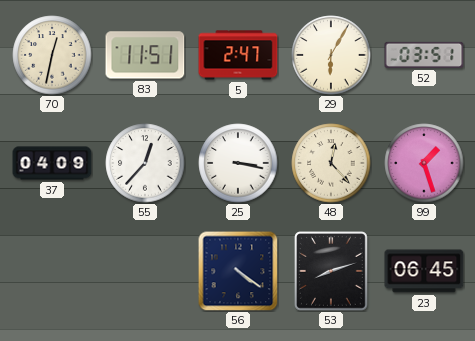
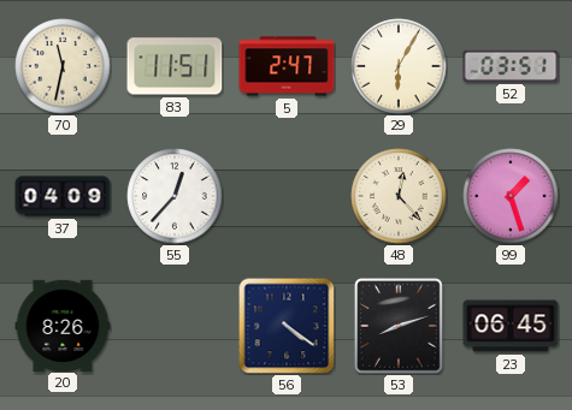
70: 12:32 -> 11:32
25: 3:17 -> none
20: none -> 8:26
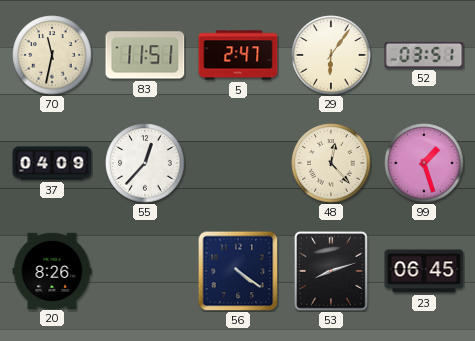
29: 6:05 -> 6:06
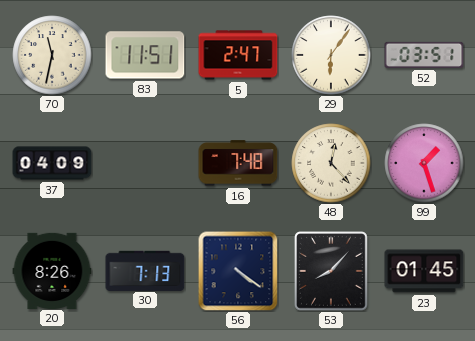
55: 12:37 -> none
16: none -> 7:48
30: none -> 7:13
53: 8:12 -> 8:07
23: 06:45 -> 01:45
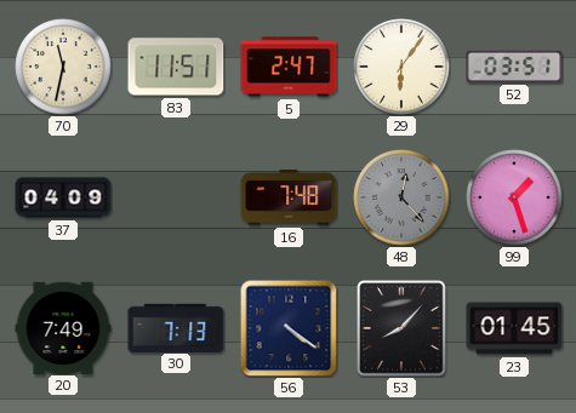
48 dial: cream -> grey
20: 8:26 -> 7:49
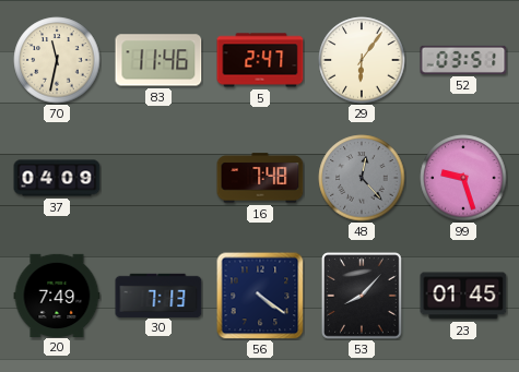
83: 11:51 -> 11:46
99: 1:27 -> 9:27
